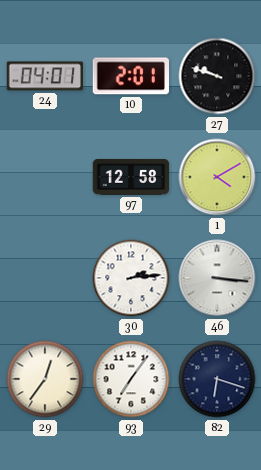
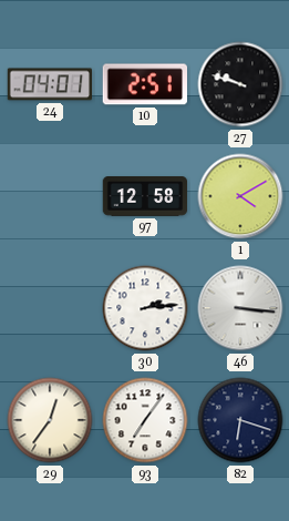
10: 2:01 -> 2:51
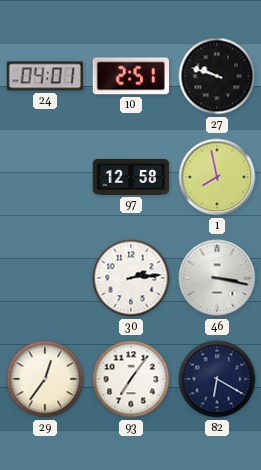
1: 4:10 -> 7:58
46: 3:16 -> 3:17
82: 6:18 -> 6:20
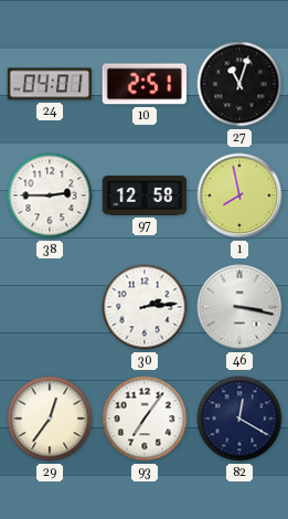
27: 9:48 -> 11:03
38: none -> 2:45
82: 6:20 -> 12:20
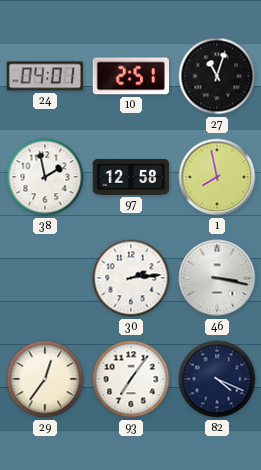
38: 2:45 -> 1:58
82: 12:20 -> 4:19
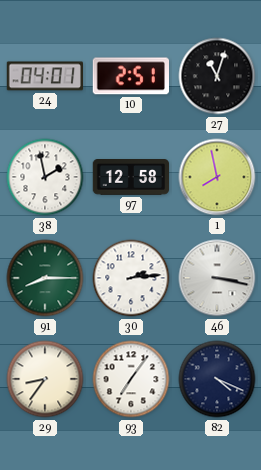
91: none -> 8:15
29: 12:36 -> 8:36
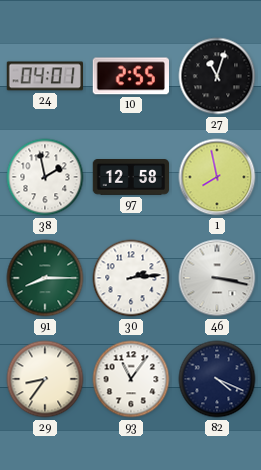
10: 2:51 -> 2:55
93: 7:06 -> 11:06
